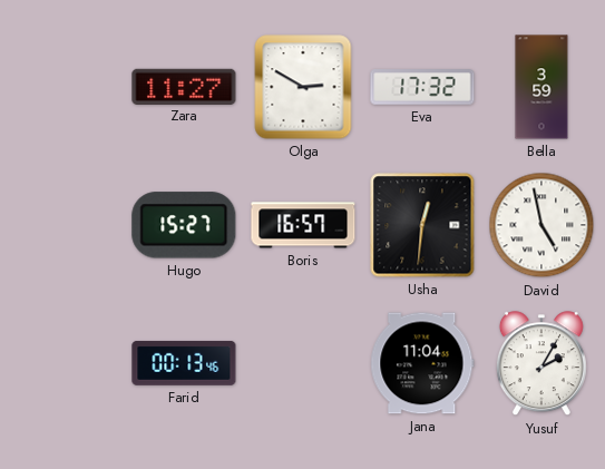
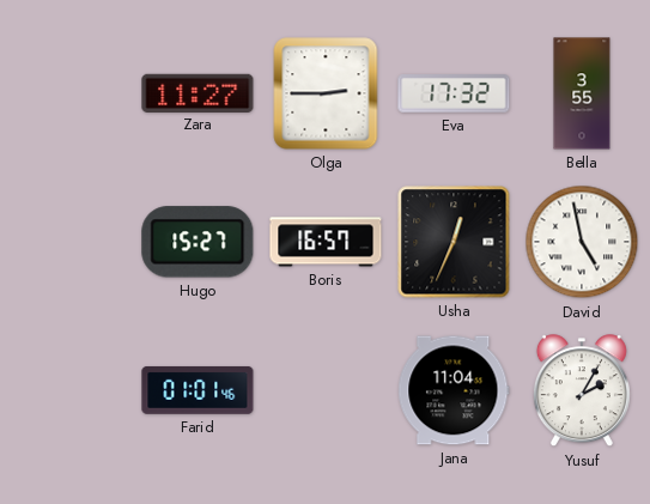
Olga: 2:50 -> 2:45
Bella: 3:59 -> 3:55
Usha: 12:31 -> 12:34
Farid: 00:13 -> 01:01
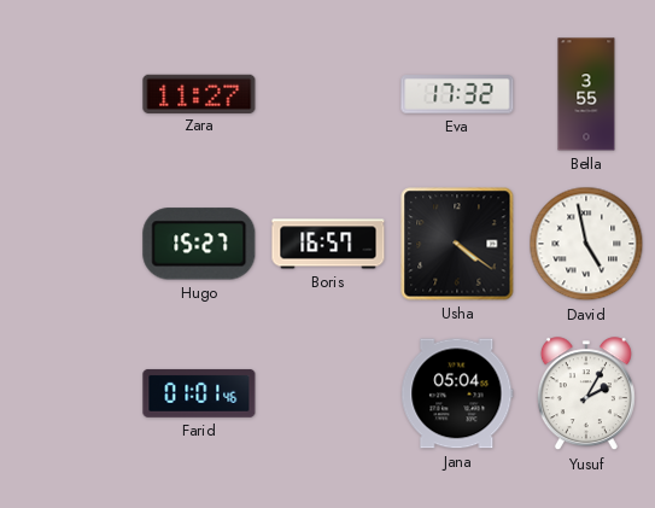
Olga: 2:45 -> none
Usha: 12:34 -> 4:21
Jana: 11:04 -> 05:04
